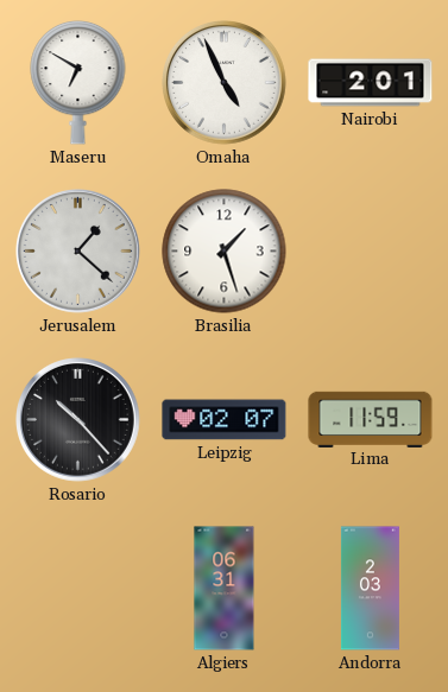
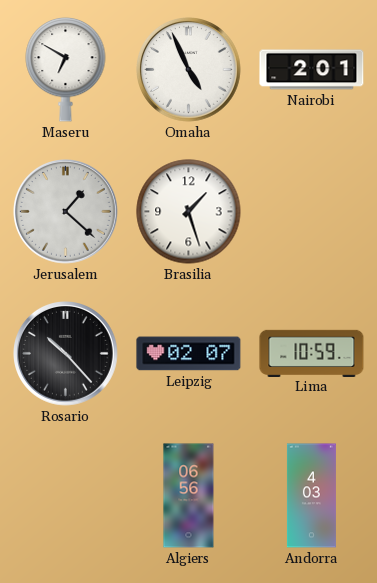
Lima: 11:59 -> 10:59
Algiers: 06:31 -> 06:56
Andorra: 2:03 -> 4:03
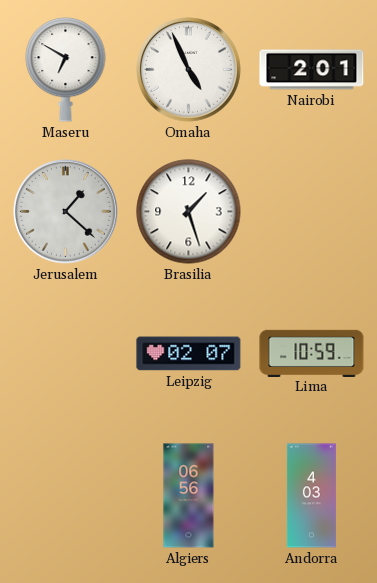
Rosario: 10:23 -> none
